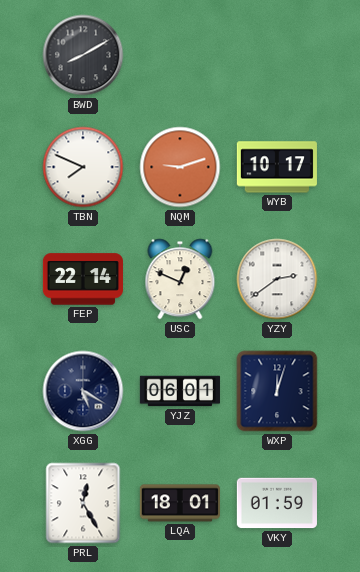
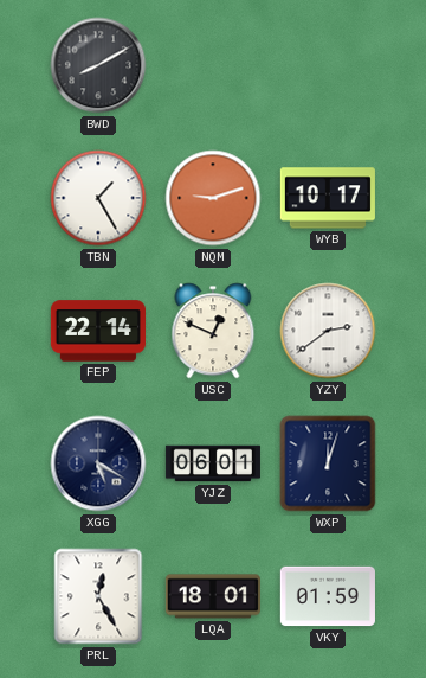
TBN: 7:49 -> 1:25
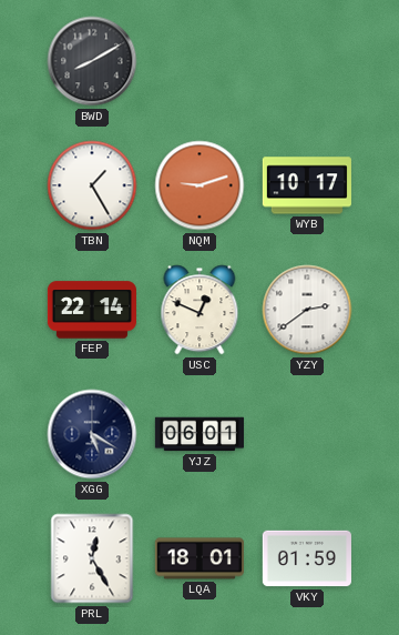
WXP: 12:03 -> none
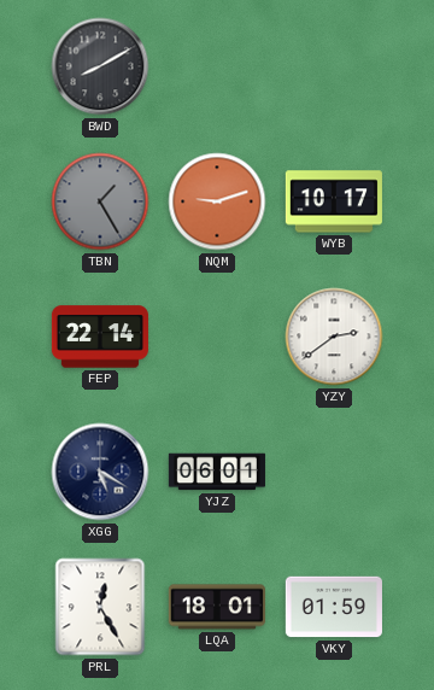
TBN dial: white -> grey
USC: 12:49 -> none
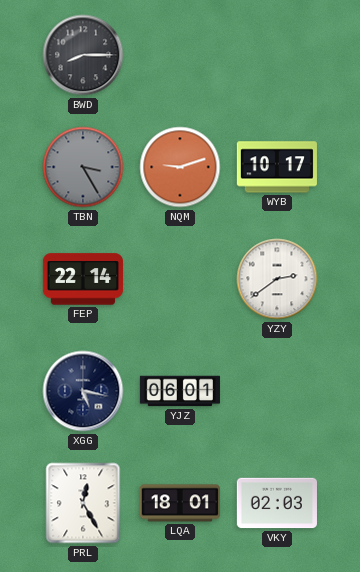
BWD: 8:10 -> 8:15
TBN: 1:25 -> 3:25
XGG: 5:20 -> 5:17
VKY: 01:59 -> 02:03
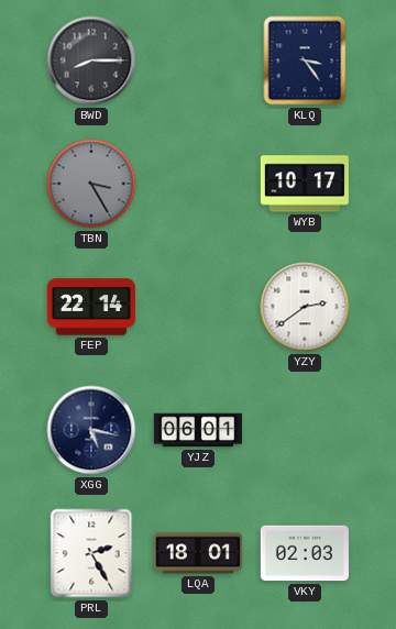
KLQ: none -> 3:24
NQM: 9:12 -> none
PRL: 12:25 -> 2:25
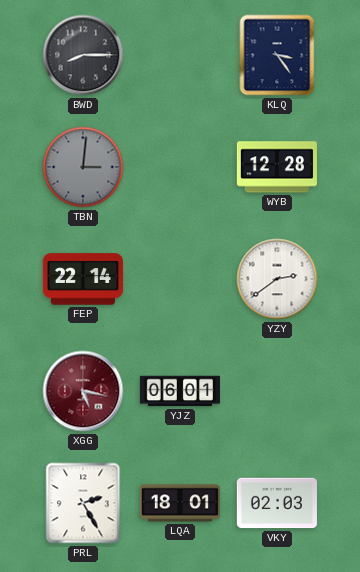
TBN: 3:25 -> 3:01
WYB: 10:17 -> 12:28
XGG dial: navy -> burgundy
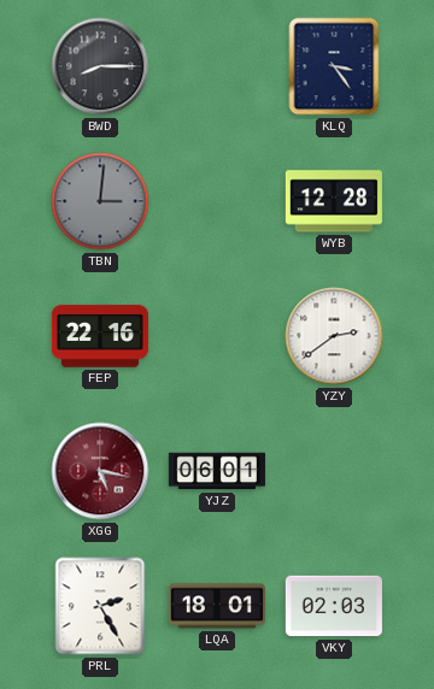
FEP: 22:14 -> 22:16
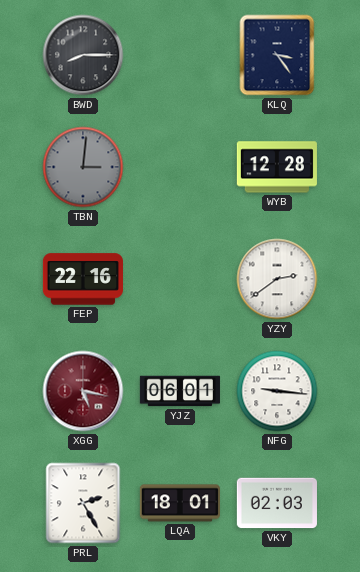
NFG: none -> 9:16
